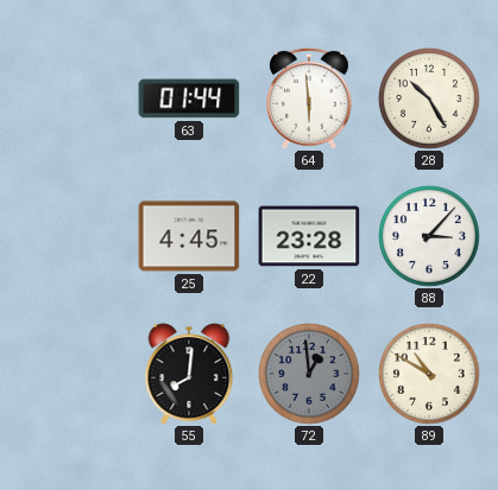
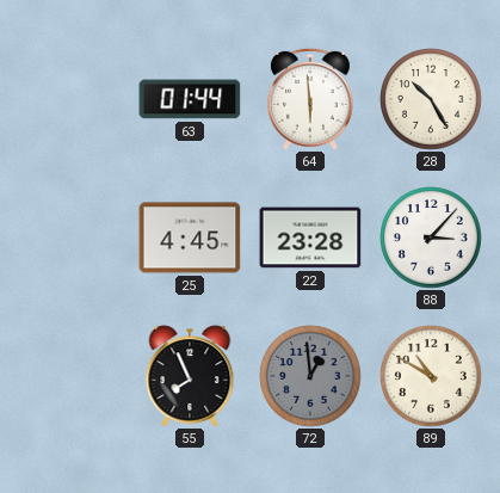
55: 8:01 -> 7:56
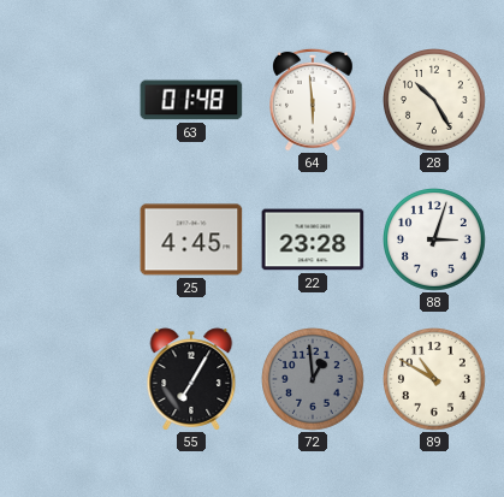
63: 01:44 -> 01:48
88: 3:07 -> 3:03
55: 7:56 -> 7:05
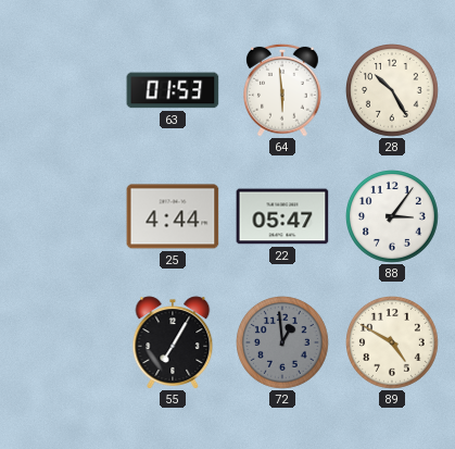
63: 01:48 -> 01:53
25: 4:45 -> 4:44
22: 23:28 -> 05:47
88: 3:03 -> 3:06
89: 10:50 -> 4:50
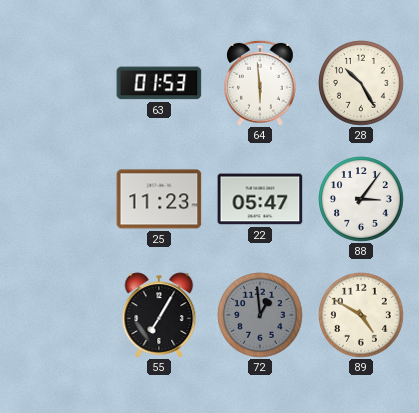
25: 4:44 -> 11:23
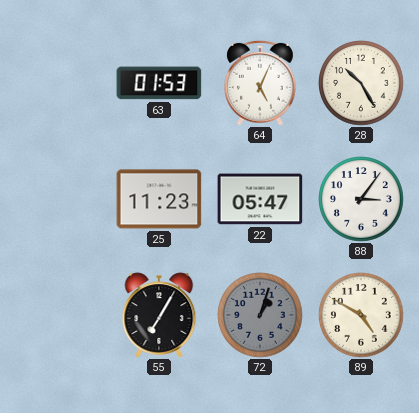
64: 5:59 -> 5:04
72: 12:59 -> 1:03
